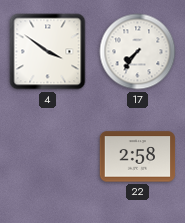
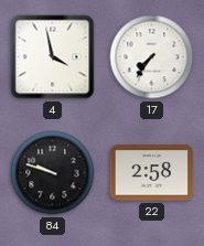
4: 3:51 -> 3:58
84: none -> 9:48
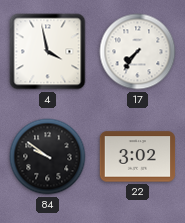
84: 9:48 -> 9:51
22: 2:58 -> 3:02
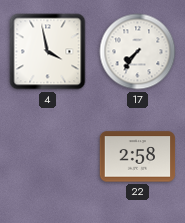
84: 9:51 -> none
22: 3:02 -> 2:58
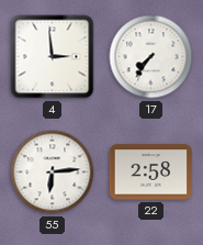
4: 3:58 -> 2:59
55: none -> 6:14
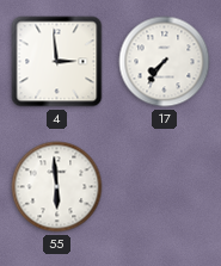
55: 6:14 -> 5:59
22: 2:58 -> none
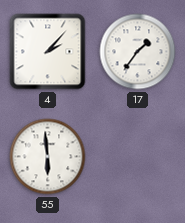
4: 2:59 -> 2:07
17: 7:36 -> 1:36
